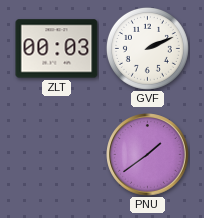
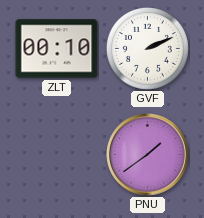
ZLT: 00:03 -> 00:10
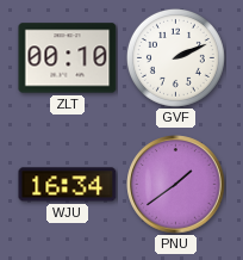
WJU: none -> 16:34
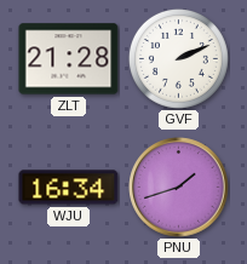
ZLT: 00:10 -> 21:28
PNU: 1:39 -> 1:42
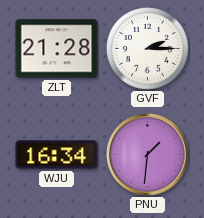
GVF: 2:11 -> 2:15
PNU: 1:42 -> 1:31
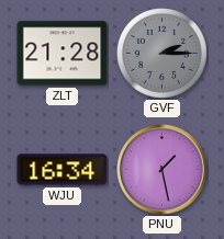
GVF dial: white -> grey
PNU: 1:31 -> 1:28
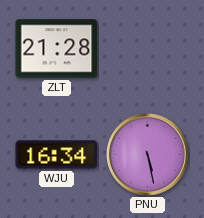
GVF: 2:15 -> none
PNU: 1:28 -> 5:28
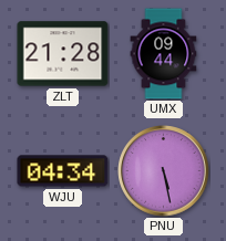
UMX: none -> 09:44
WJU: 16:34 -> 04:34
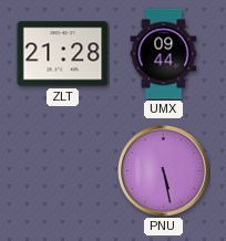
WJU: 04:34 -> none
